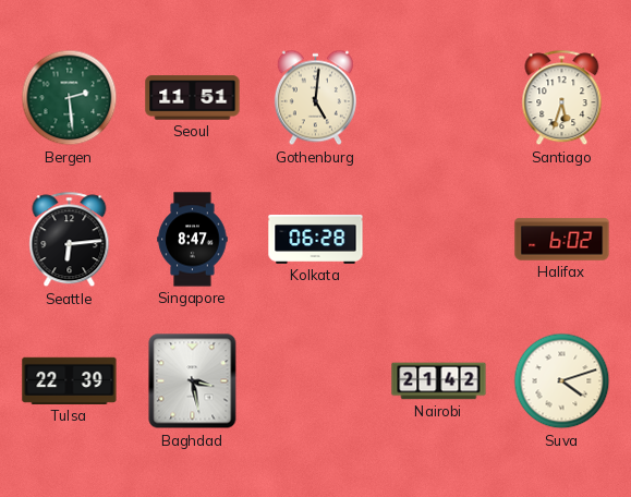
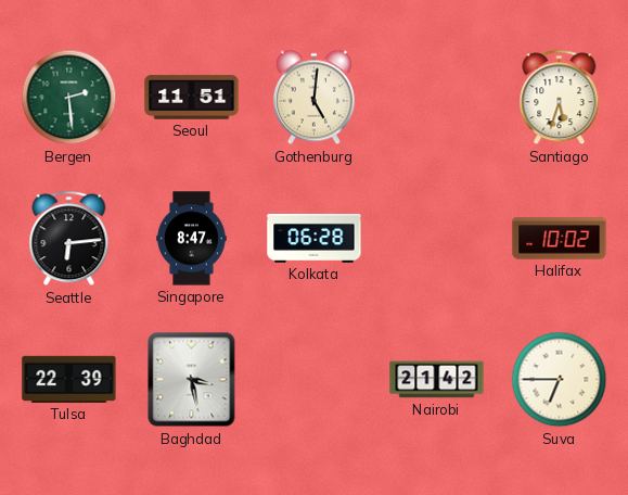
Halifax: 6:02 -> 10:02
Suva: 4:12 -> 6:45
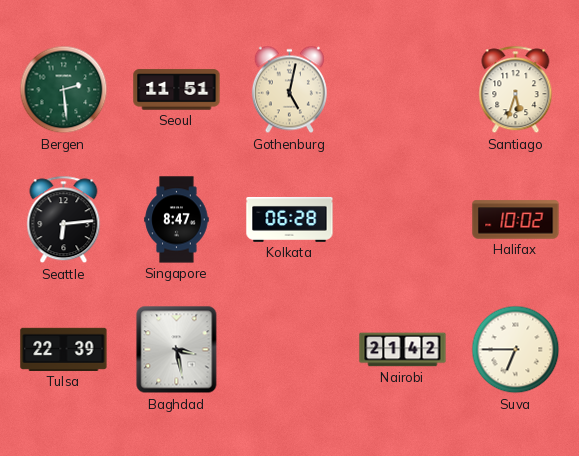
Gothenburg: 5:01 -> 5:02
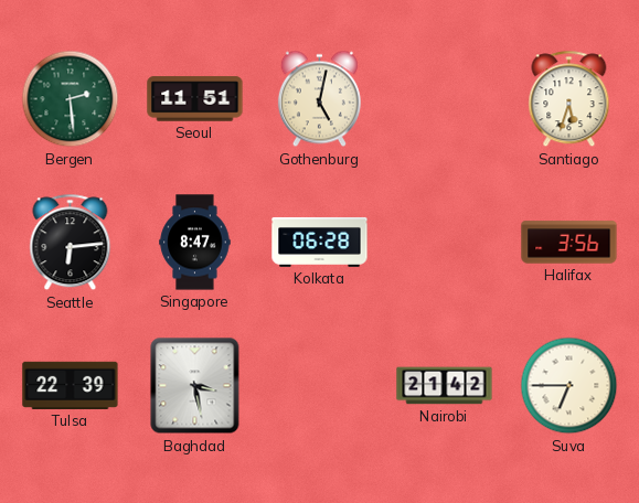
Halifax: 10:02 -> 3:56
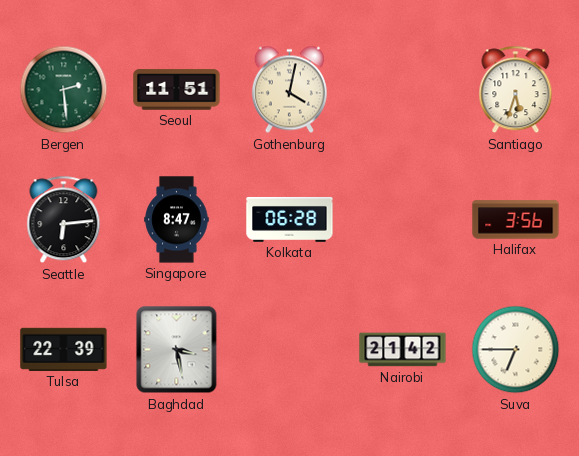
Gothenburg: 5:02 -> 4:02
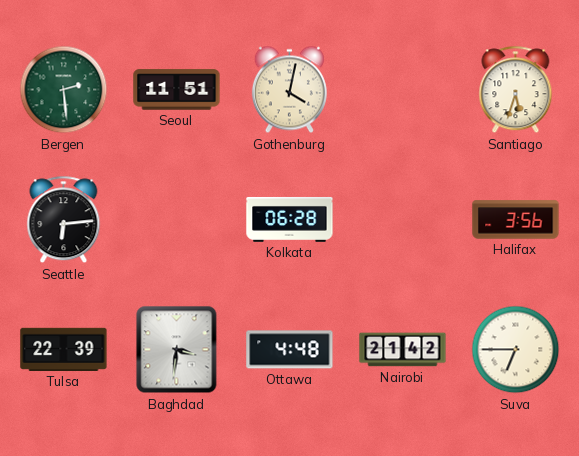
Singapore: 8:47 -> none
Baghdad: 3:28 -> 3:31
Ottawa: none -> 4:48
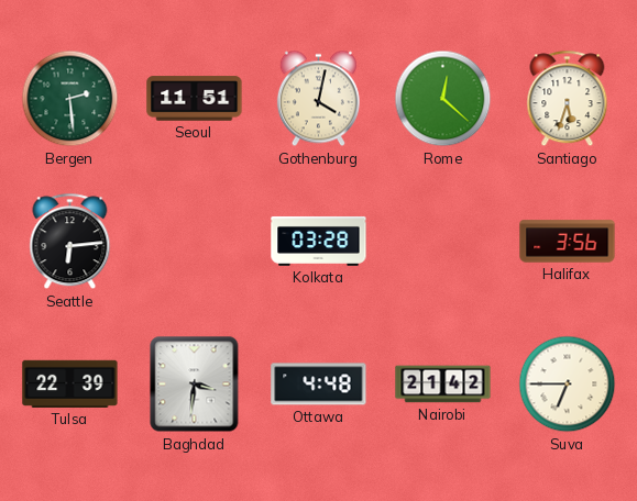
Rome: none -> 12:22
Kolkata: 06:28 -> 03:28
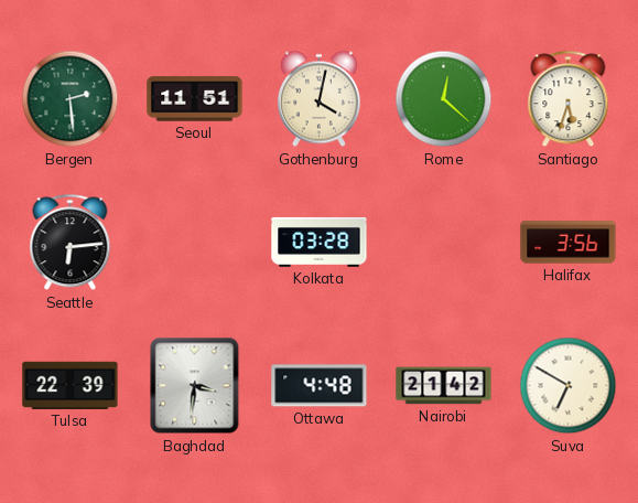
Suva: 6:45 -> 6:50
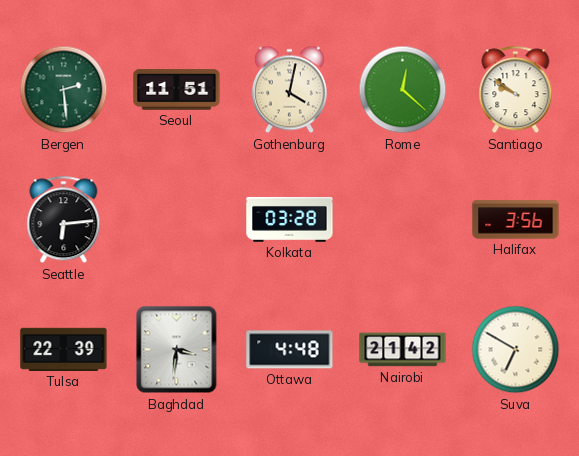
Santiago: 5:33 -> 9:51
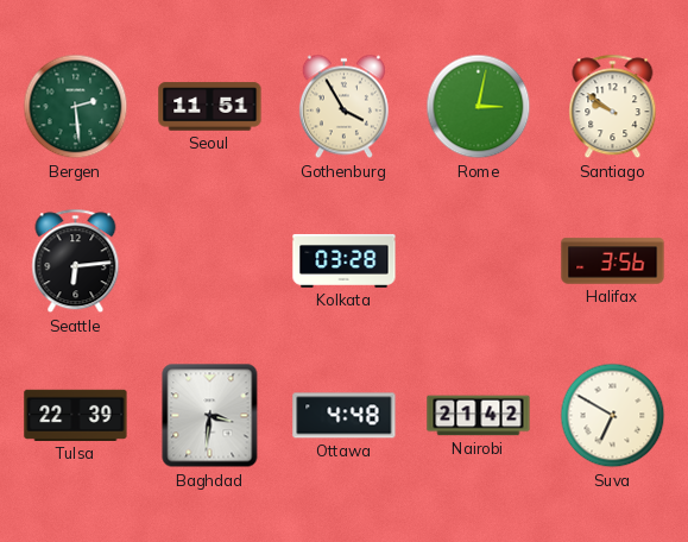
Gothenburg: 4:02 -> 3:55
Rome: 12:22 -> 3:02
